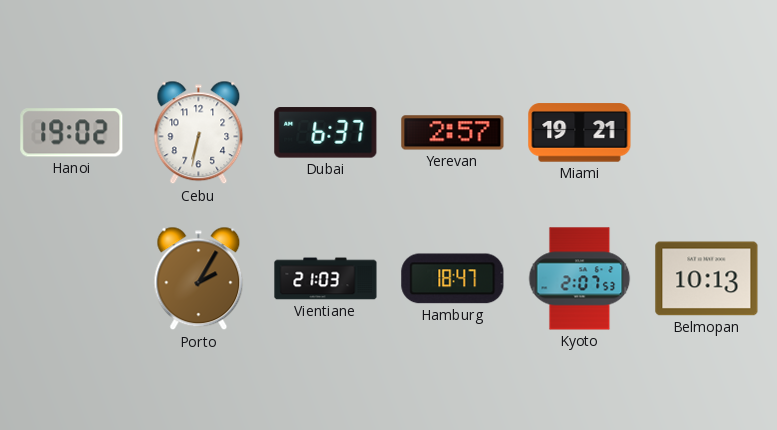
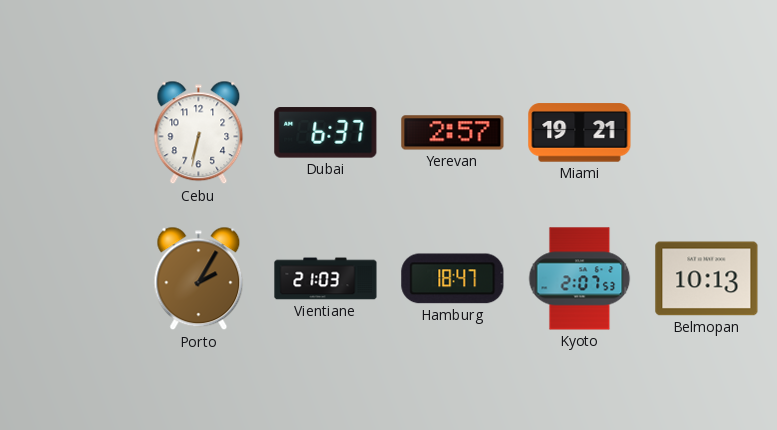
Hanoi: 19:02 -> none
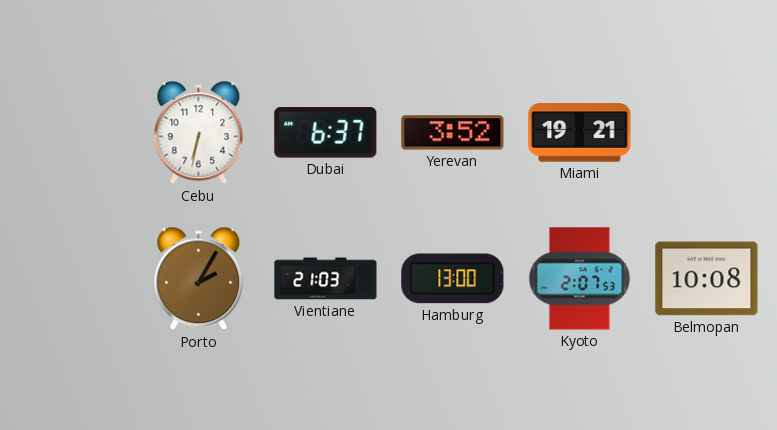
Yerevan: 2:57 -> 3:52
Hamburg: 18:47 -> 13:00
Belmopan: 10:13 -> 10:08
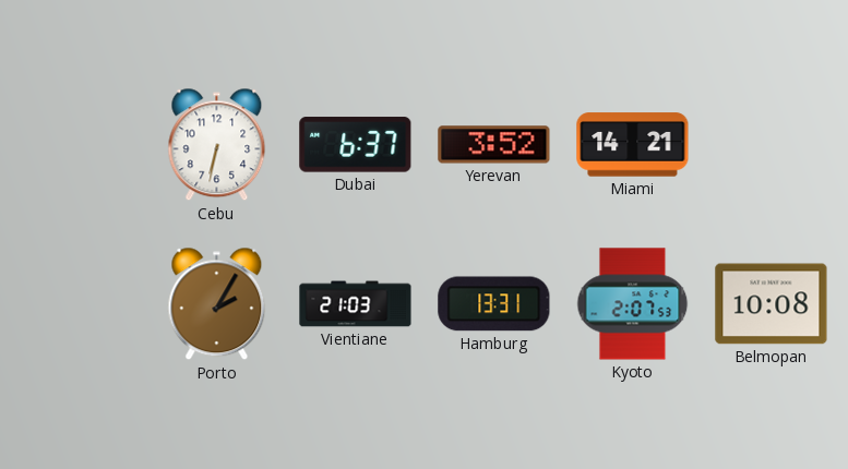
Miami: 19:21 -> 14:21
Hamburg: 13:00 -> 13:31
